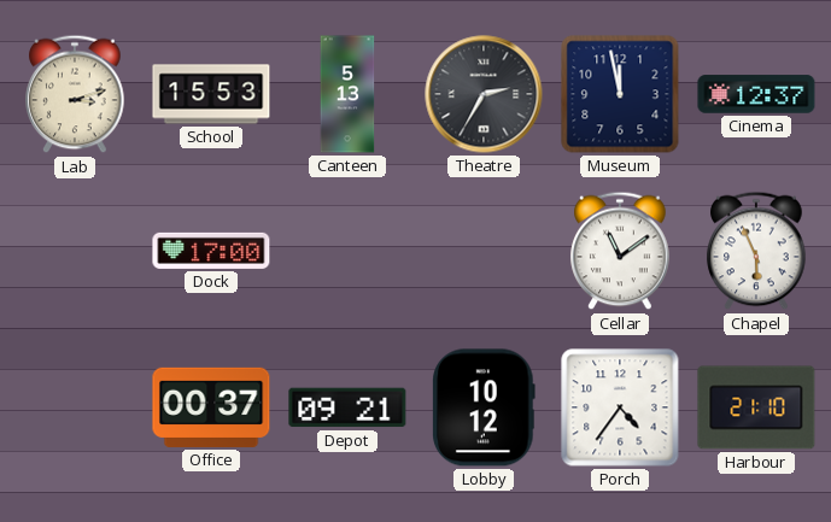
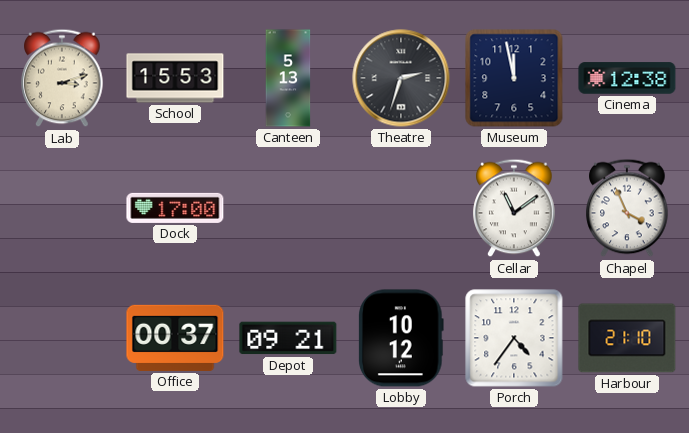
Theatre: 2:35 -> 2:33
Cinema: 12:37 -> 12:38
Chapel: 5:56 -> 3:56
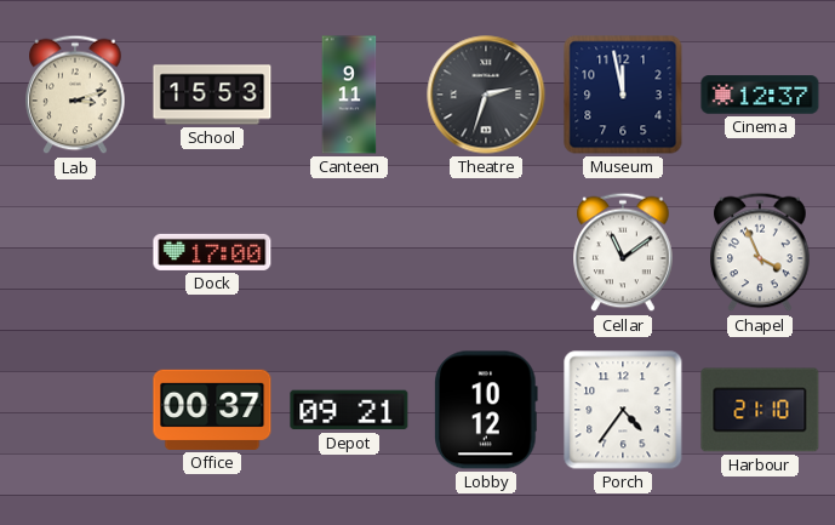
Canteen: 5:13 -> 9:11
Cinema: 12:38 -> 12:37
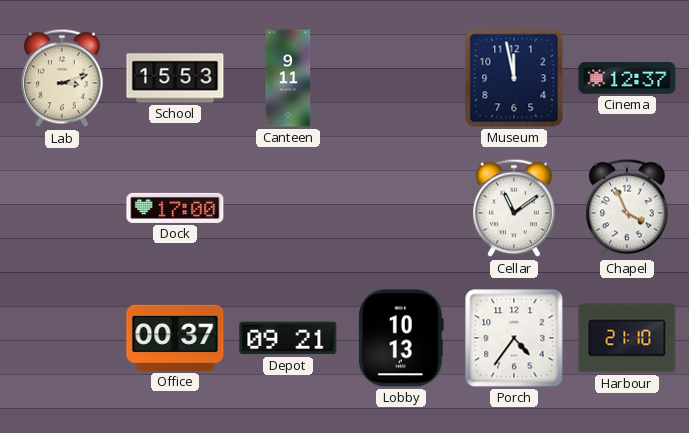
Theatre: 2:33 -> none
Lobby: 10:12 -> 10:13
